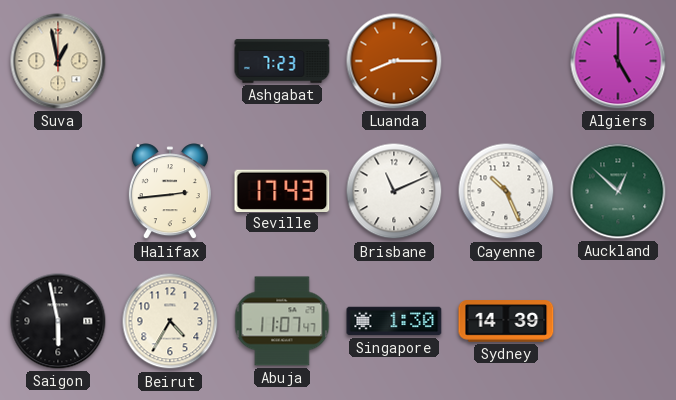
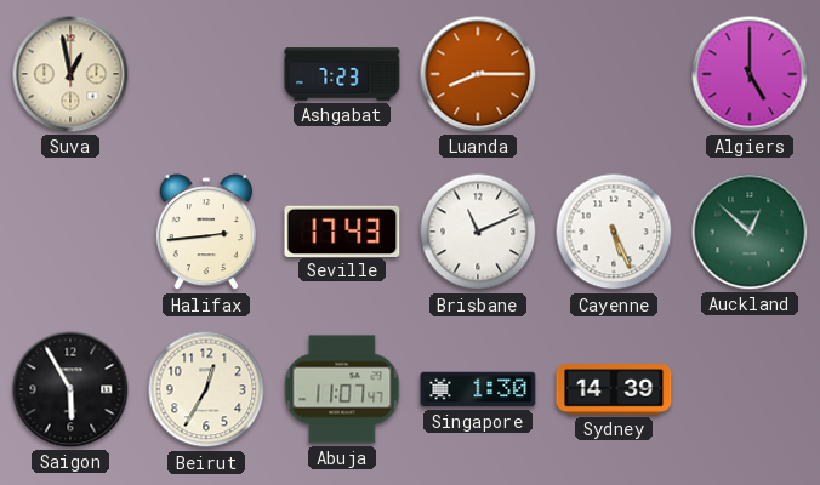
Cayenne: 10:26 -> 5:26
Saigon: 5:58 -> 5:55
Beirut: 4:35 -> 12:35
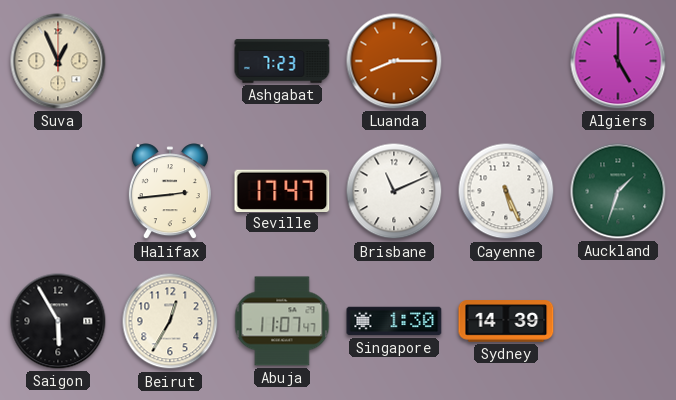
Suva: 12:58 -> 12:56
Seville: 17:43 -> 17:47
Auckland: 12:52 -> 1:33
